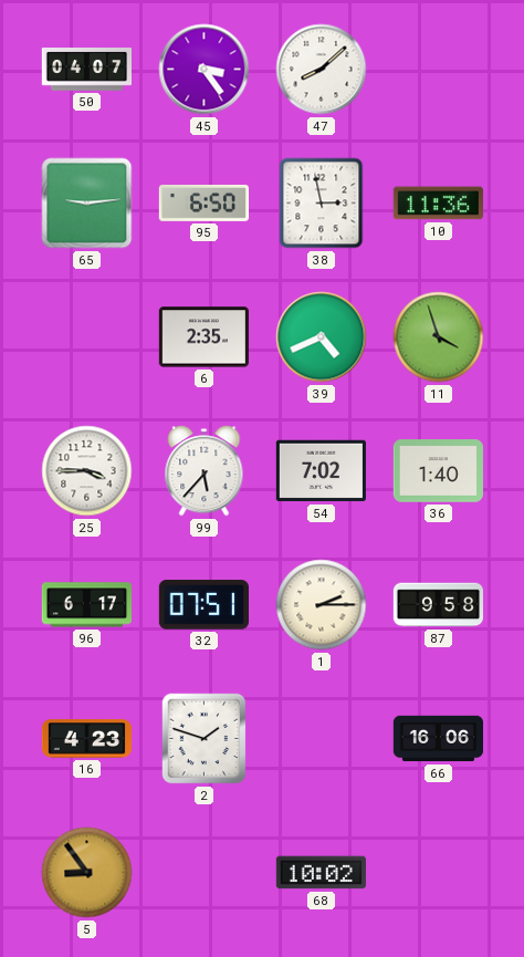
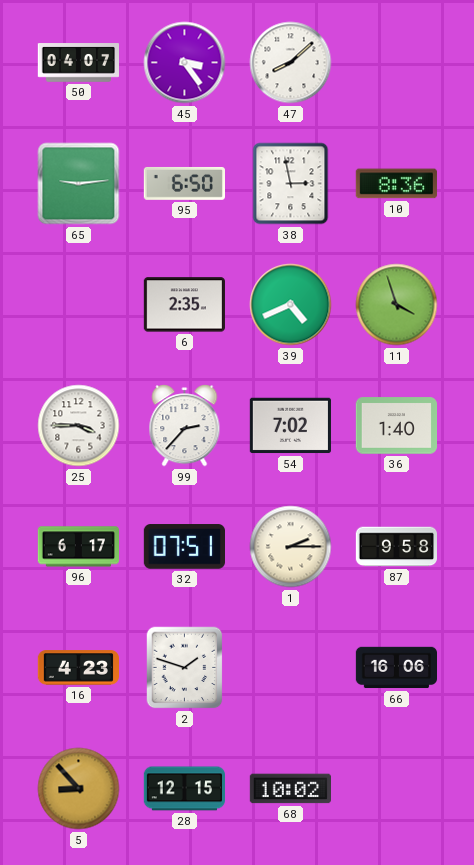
10: 11:36 -> 8:36
99: 5:37 -> 2:37
5: 8:54 -> 8:53
28: none -> 12:15
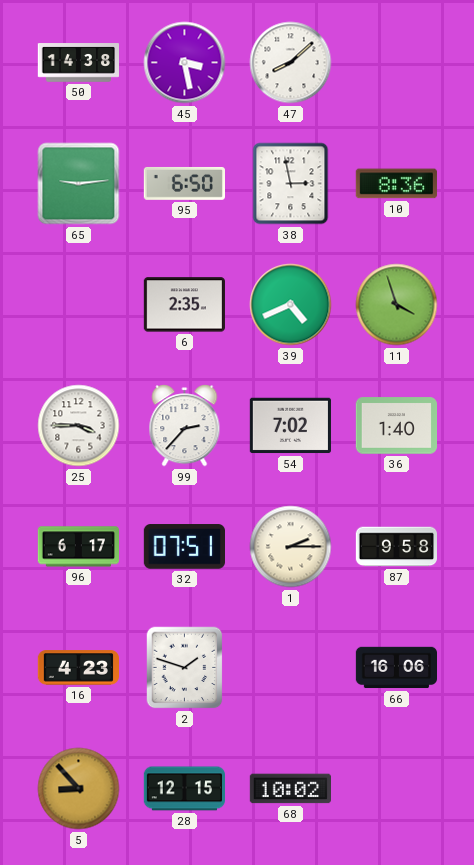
50: 04:07 -> 14:38
45: 3:24 -> 3:28
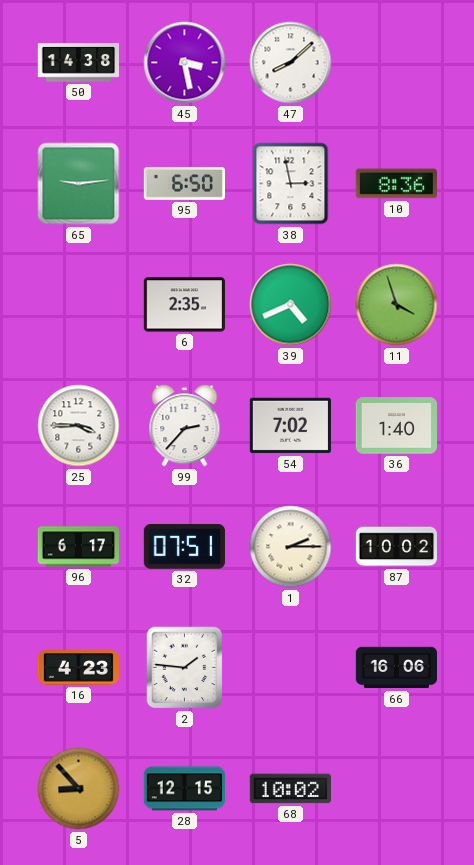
87: 9:58 -> 10:02
2: 1:48 -> 1:46
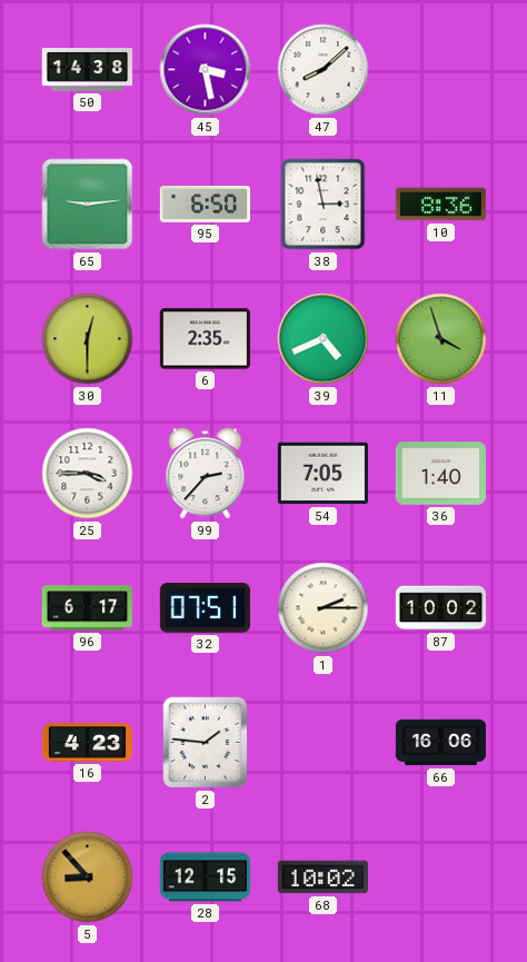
30: none -> 12:30
54: 7:02 -> 7:05
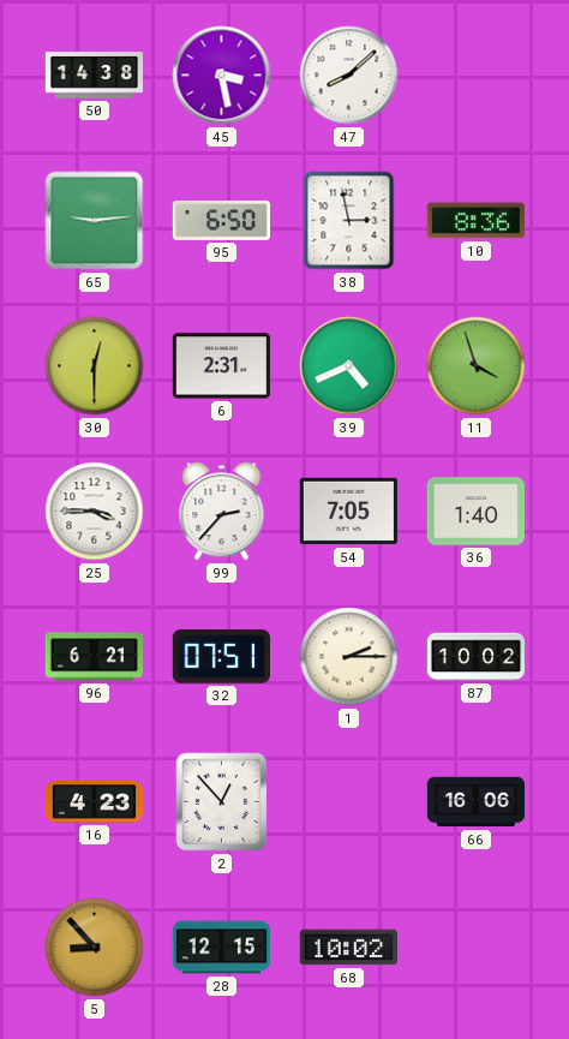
6: 2:35 -> 2:31
96: 6:17 -> 6:21
2: 1:46 -> 12:53
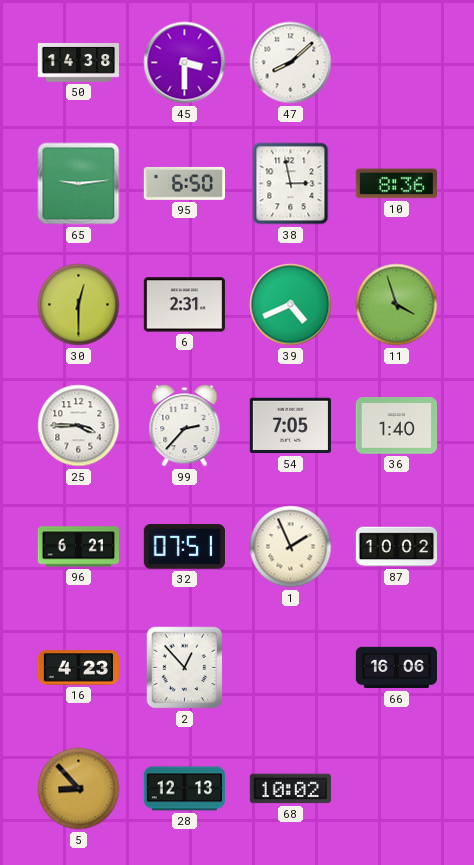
45: 3:28 -> 3:30
1: 2:15 -> 1:56
28: 12:15 -> 12:13
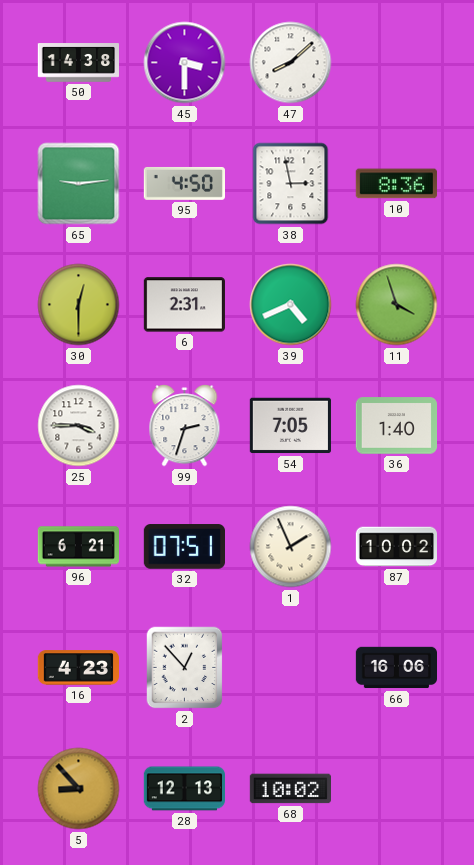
95: 6:50 -> 4:50
99: 2:37 -> 2:33
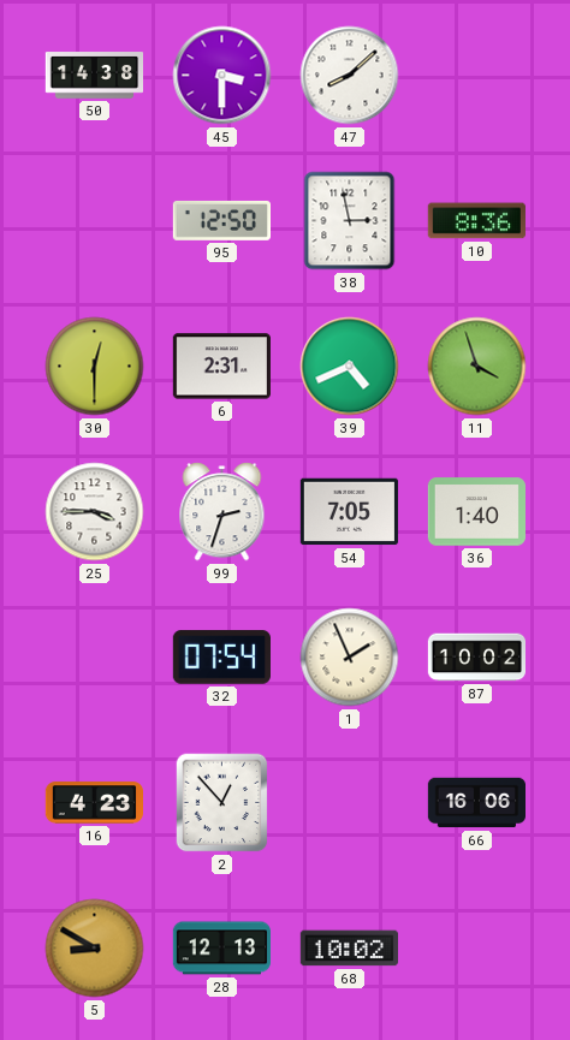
65: 9:14 -> none
95: 4:50 -> 12:50
96: 6:21 -> none
32: 07:51 -> 07:54
5: 8:53 -> 8:50
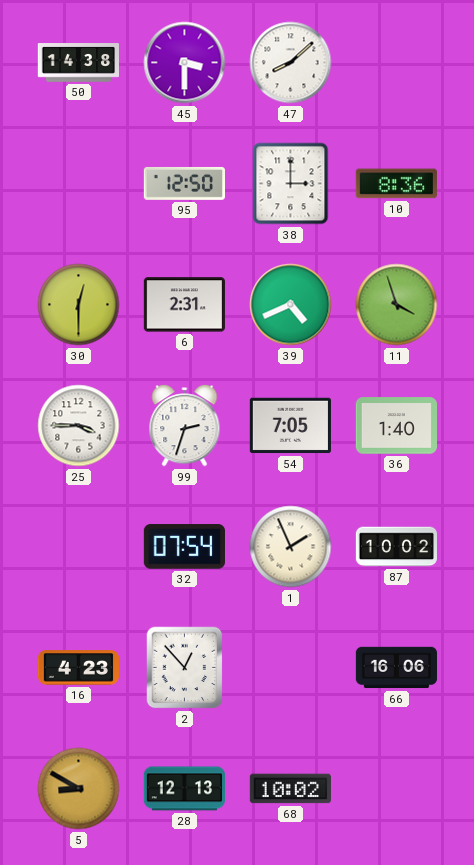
38: 2:58 -> 3:00
